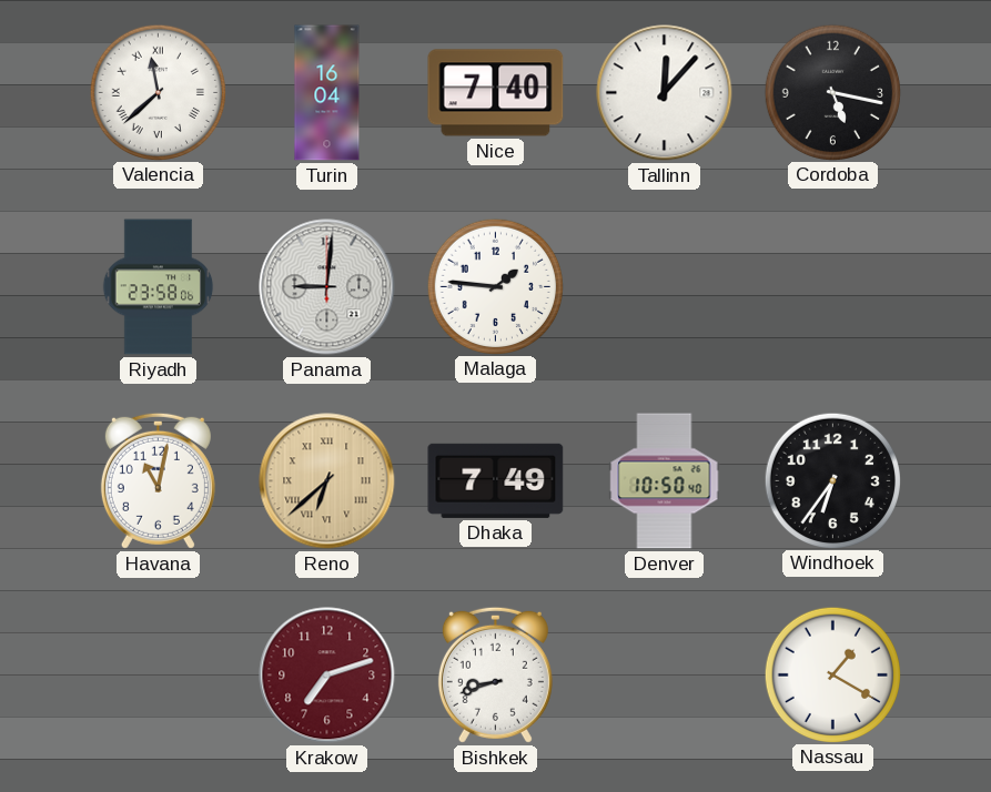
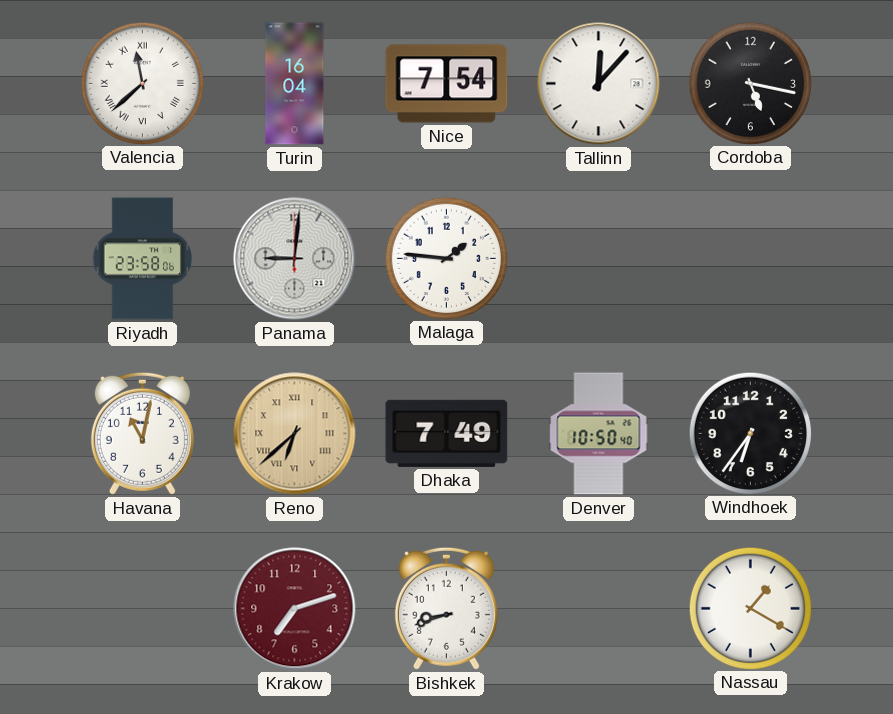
Nice: 7:40 -> 7:54
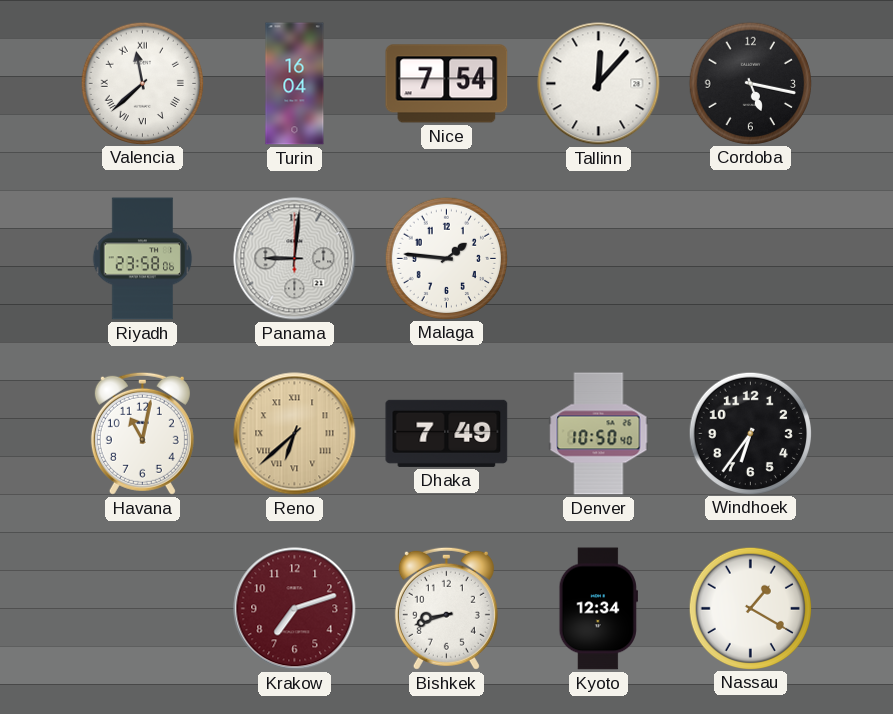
Kyoto: none -> 12:34
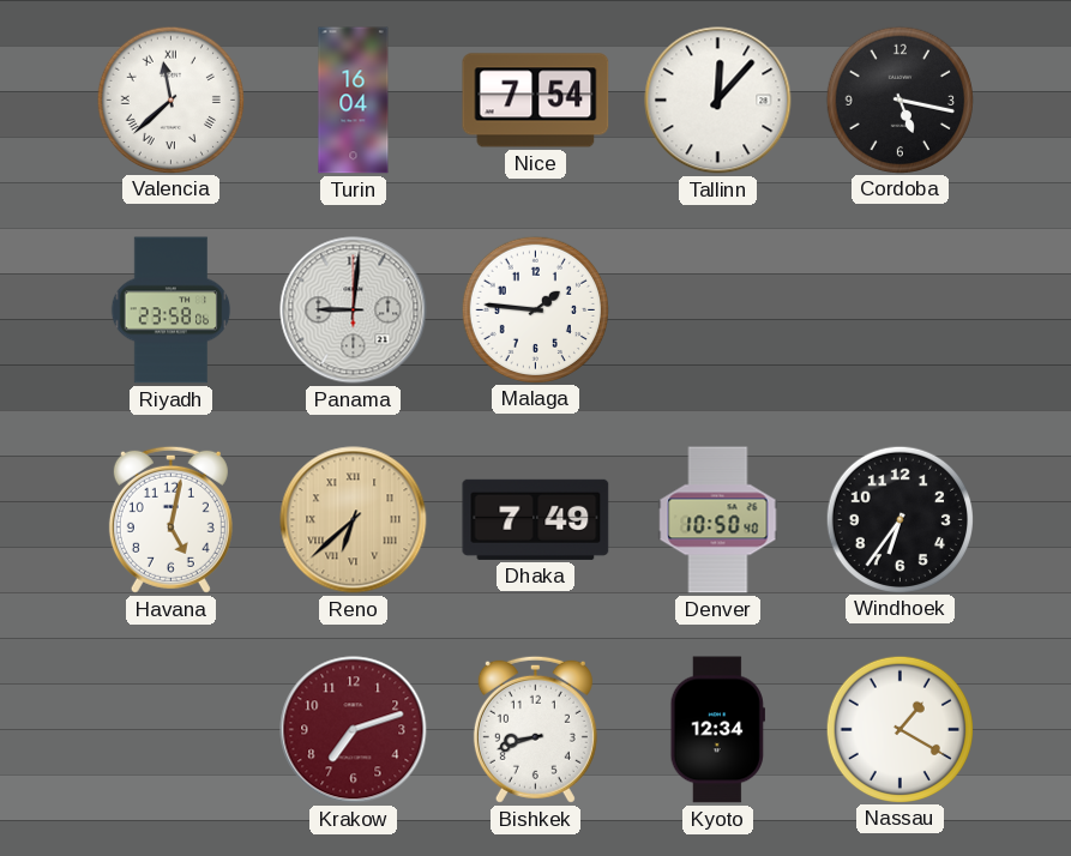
Havana: 11:02 -> 5:02
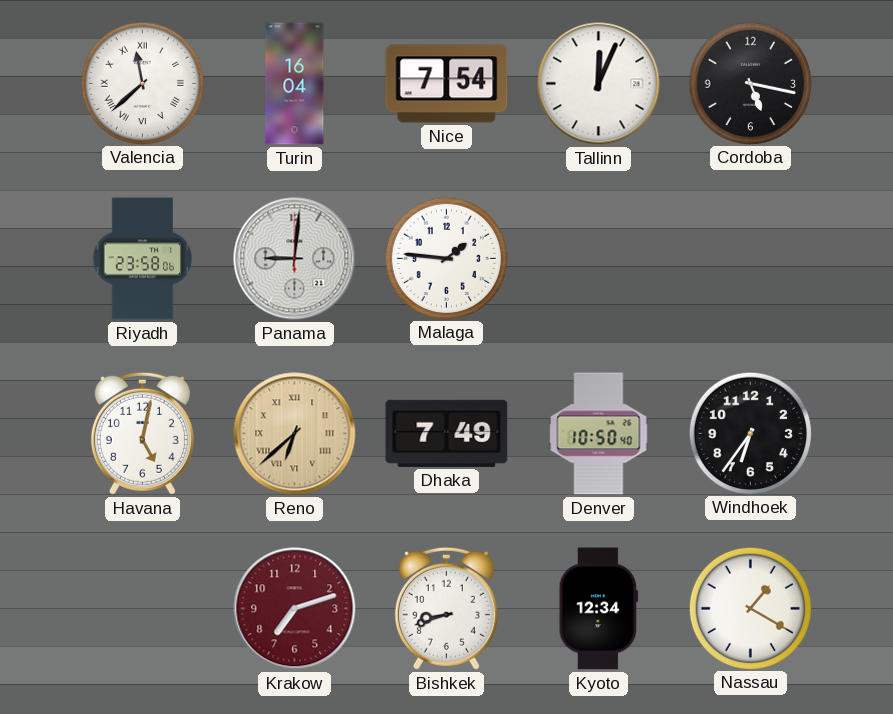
Tallinn: 12:07 -> 12:04
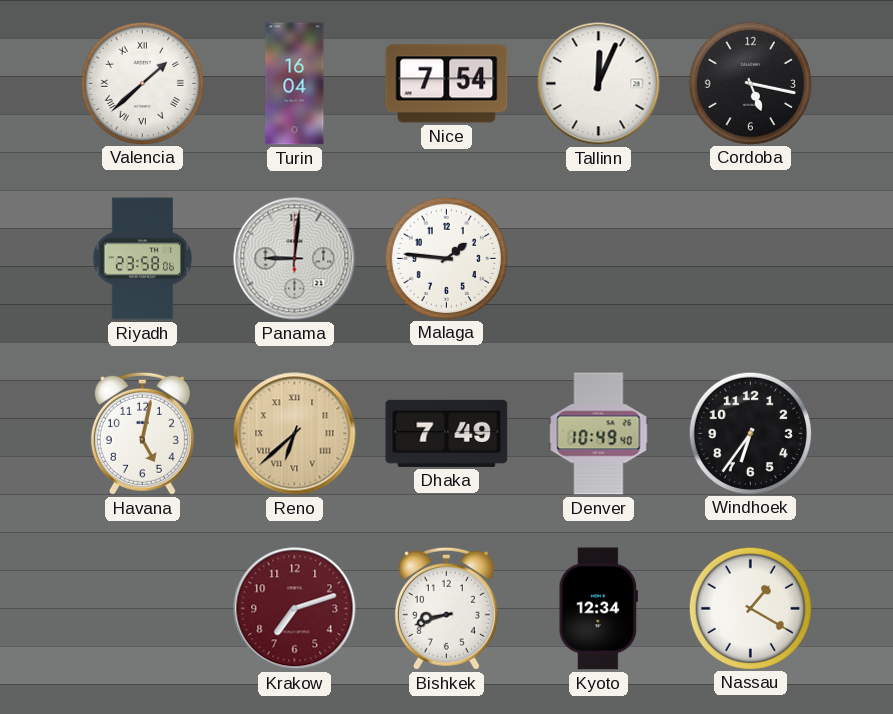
Valencia: 11:38 -> 1:38
Denver: 10:50 -> 10:49
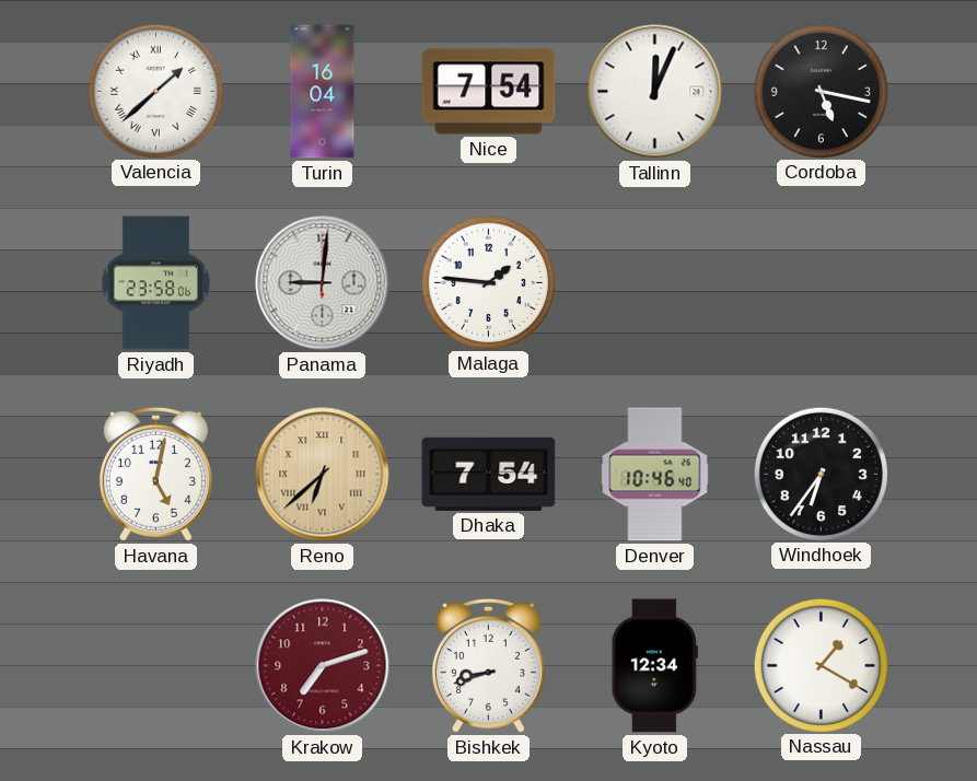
Dhaka: 7:49 -> 7:54
Denver: 10:49 -> 10:46
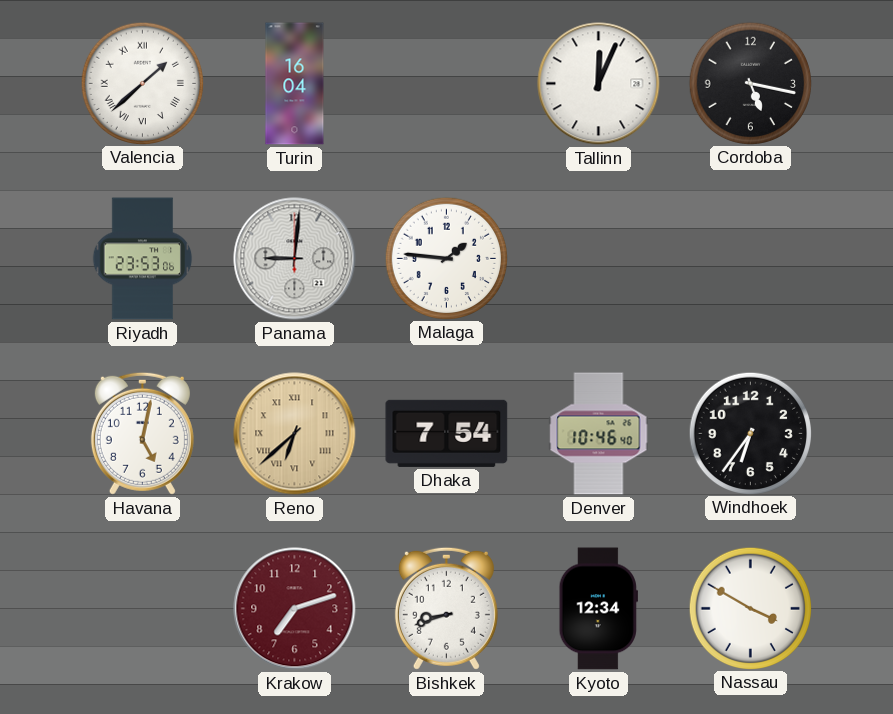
Nice: 7:54 -> none
Riyadh: 23:58 -> 23:53
Nassau: 1:20 -> 3:50
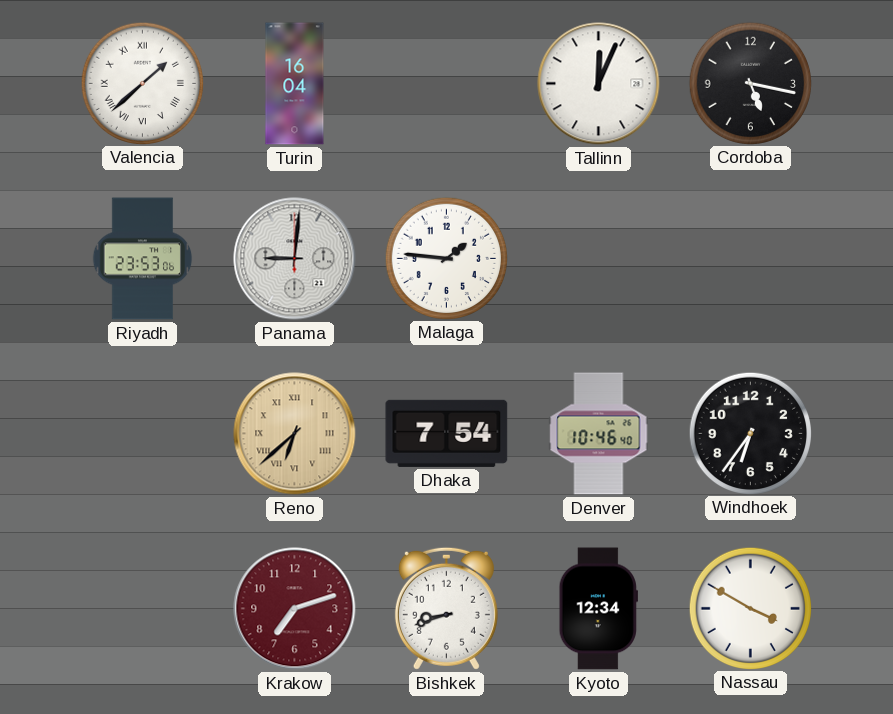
Havana: 5:02 -> none
